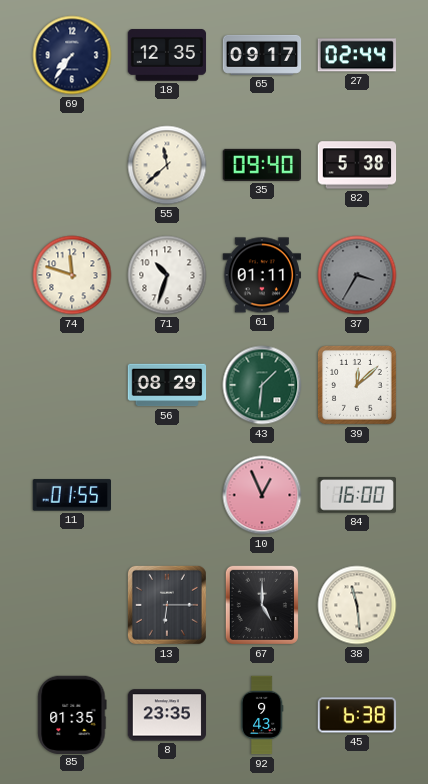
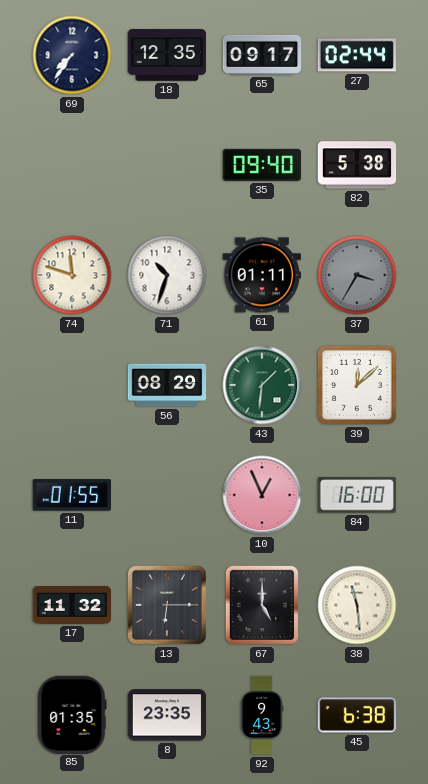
55: 11:38 -> none
17: none -> 11:32
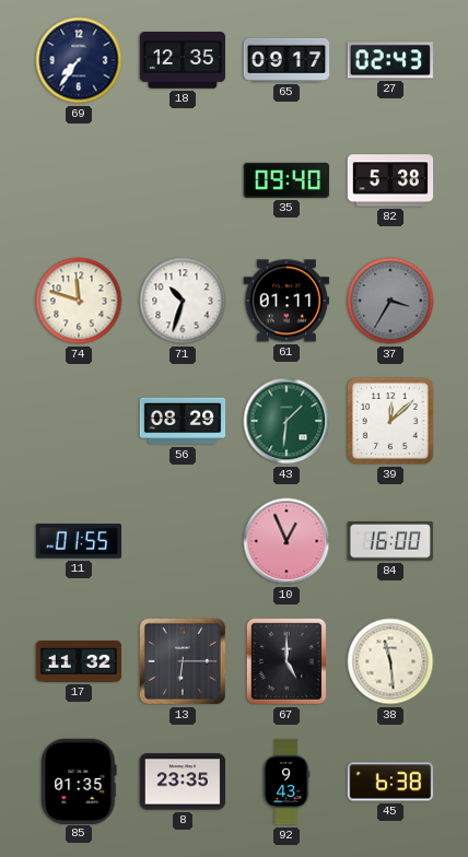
27: 02:44 -> 02:43
